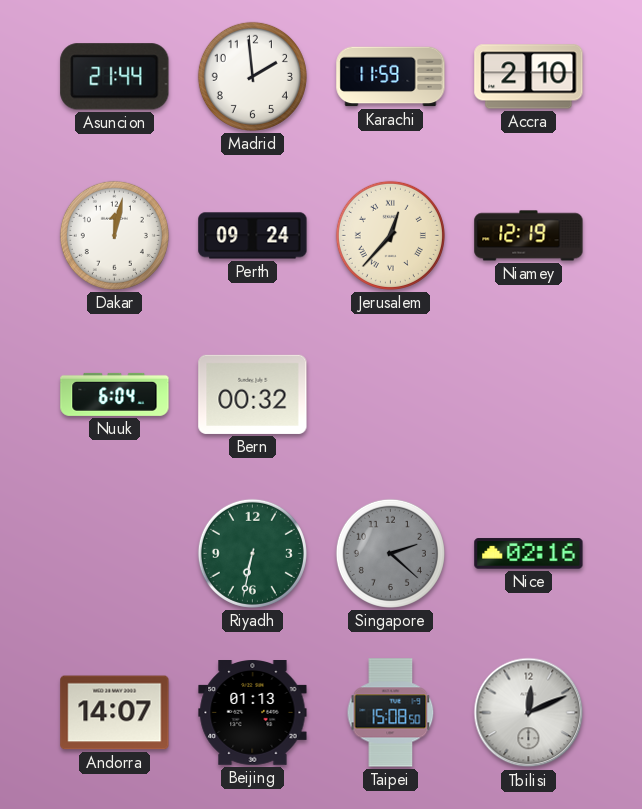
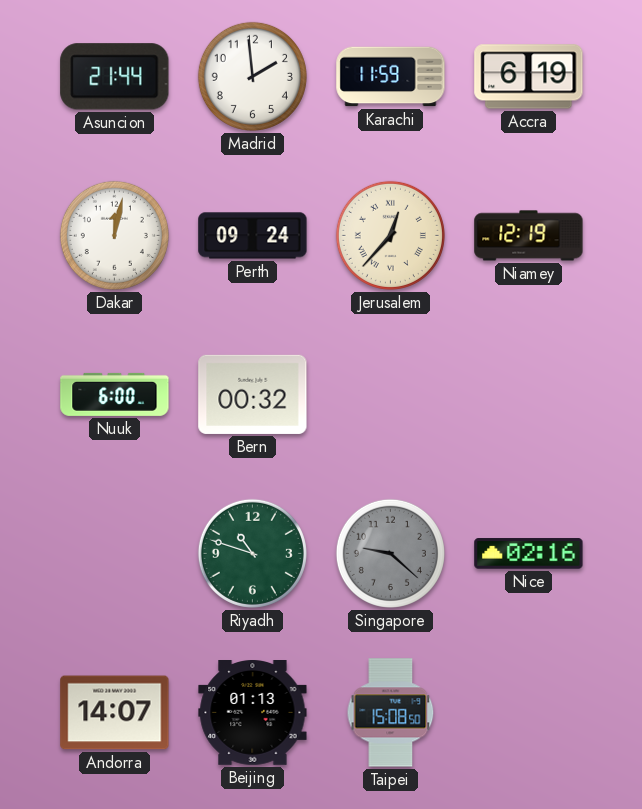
Accra: 2:10 -> 6:19
Nuuk: 6:04 -> 6:00
Riyadh: 6:32 -> 10:48
Singapore: 2:22 -> 9:22
Tbilisi: 12:11 -> none
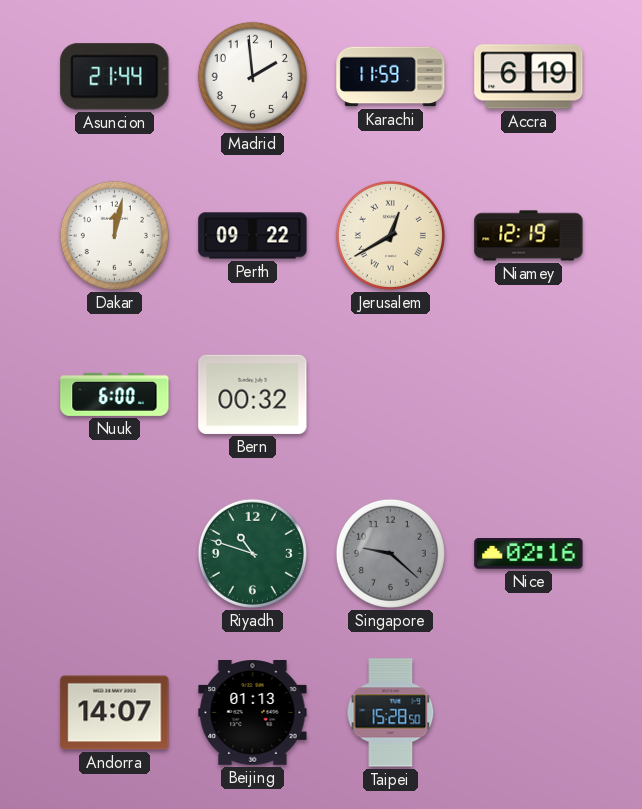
Perth: 09:24 -> 09:22
Jerusalem: 12:37 -> 12:40
Taipei: 15:08 -> 15:28
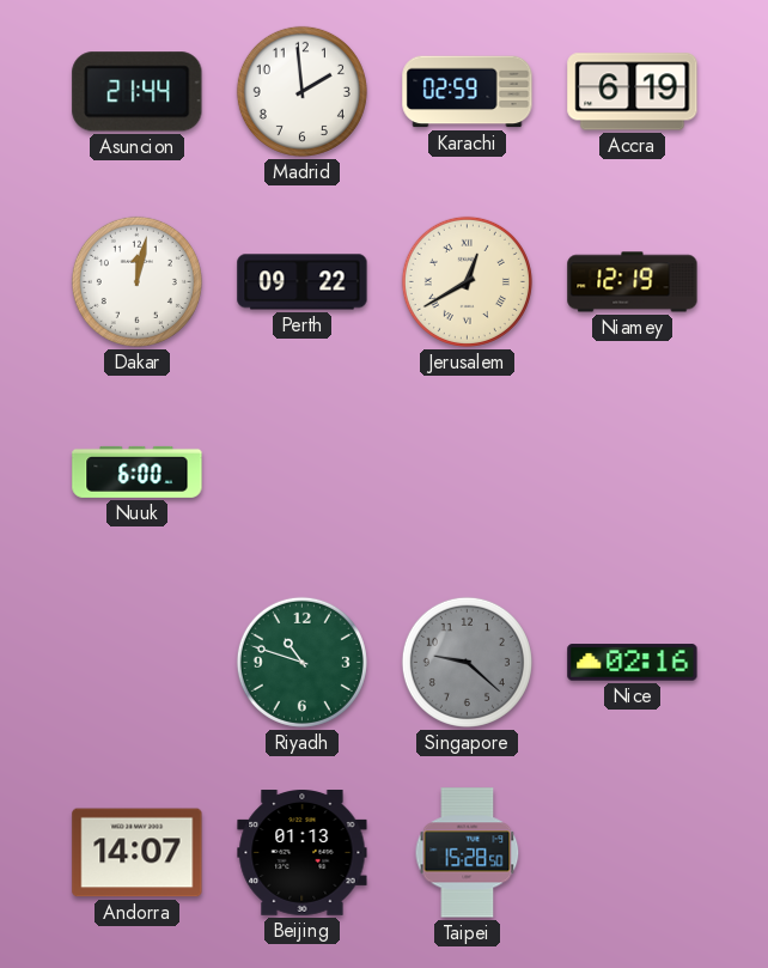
Karachi: 11:59 -> 02:59
Bern: 00:32 -> none
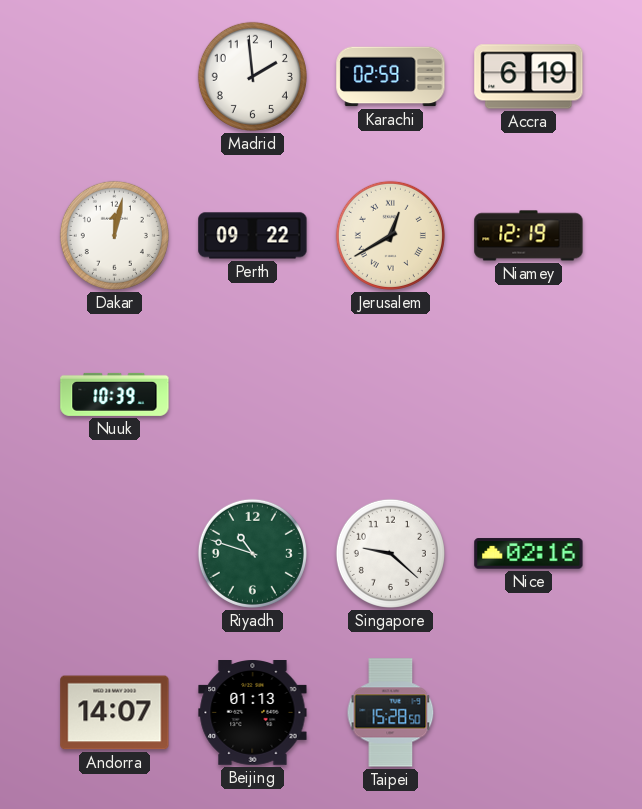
Asuncion: 21:44 -> none
Nuuk: 6:00 -> 10:39
Singapore dial: grey -> white
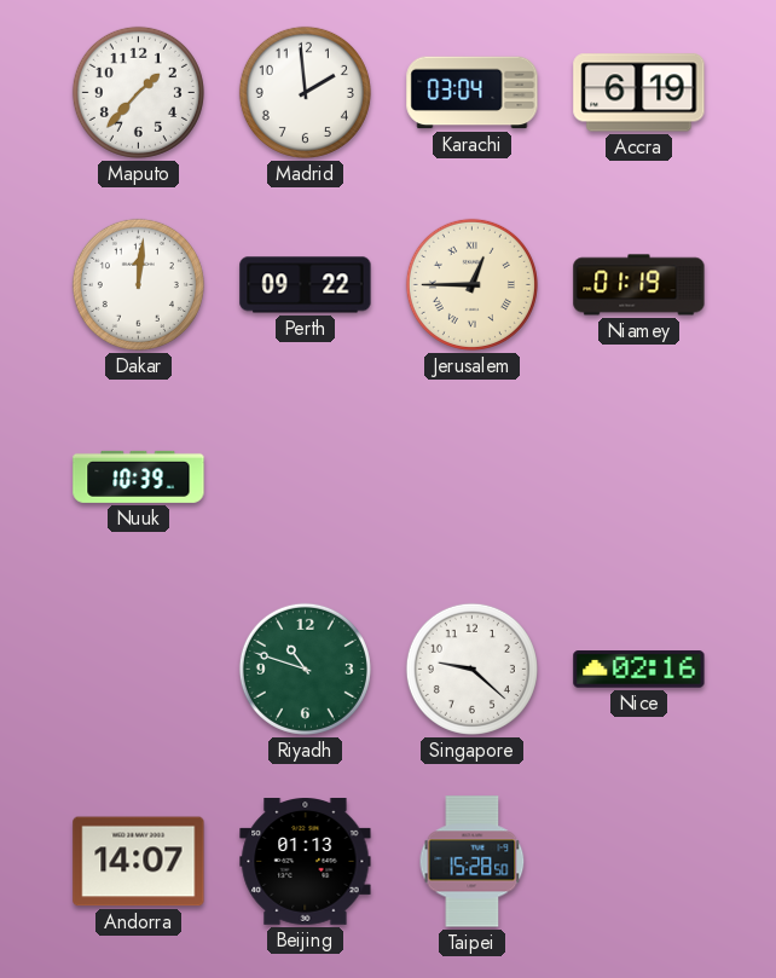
Maputo: none -> 1:37
Karachi: 02:59 -> 03:04
Dakar: 12:02 -> 12:01
Jerusalem: 12:40 -> 12:45
Niamey: 12:19 -> 01:19
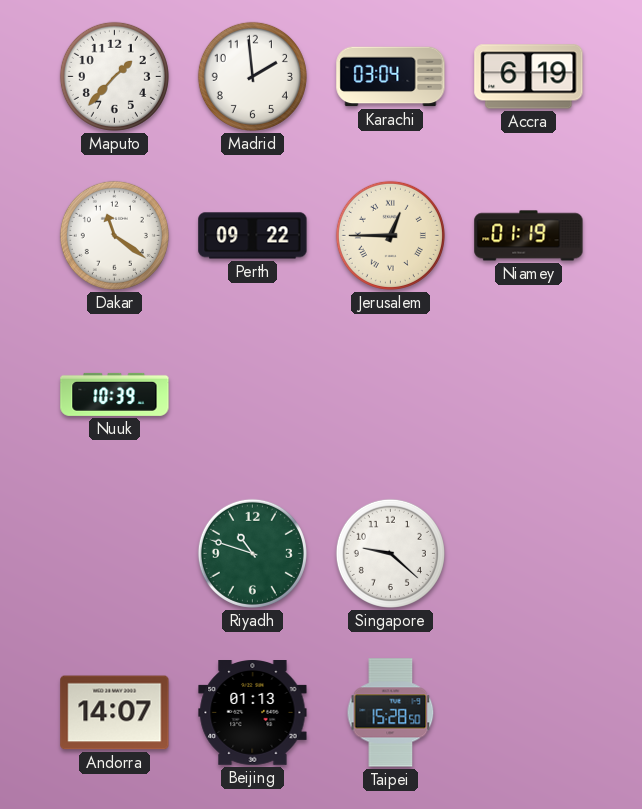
Dakar: 12:01 -> 11:21
Nice: 02:16 -> none
